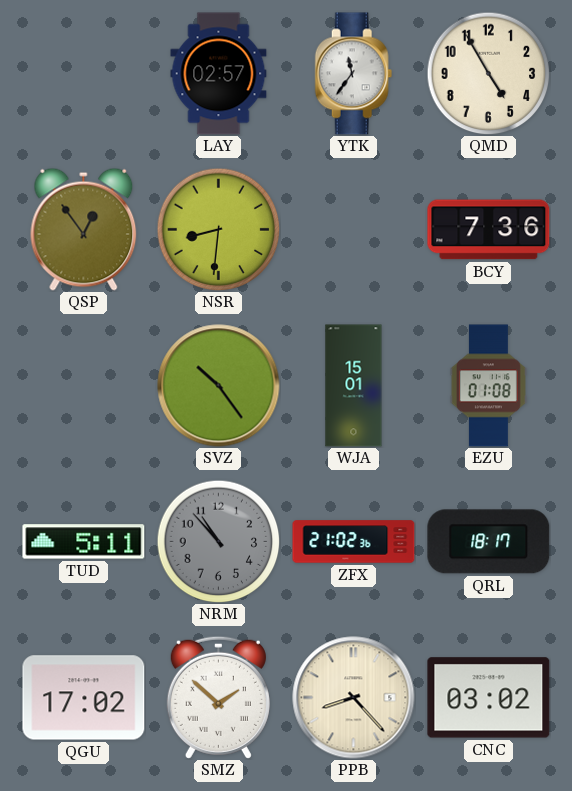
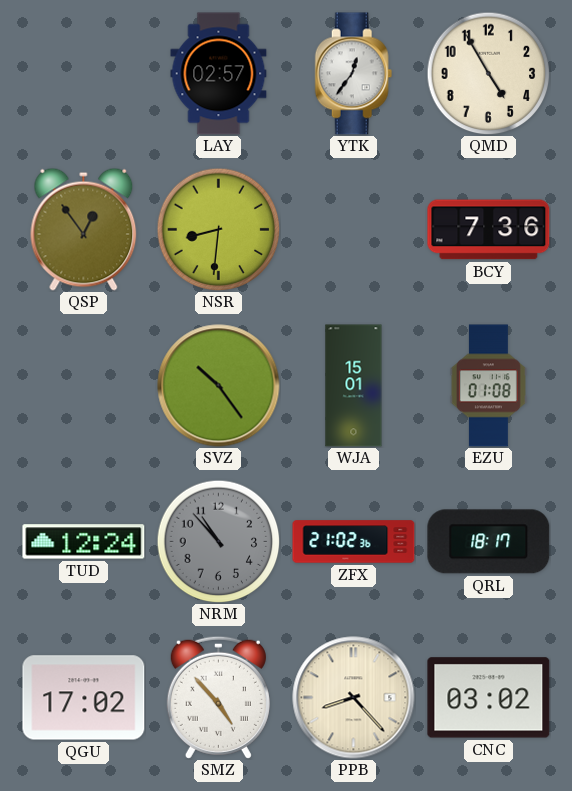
YTK: 11:36 -> 12:36
TUD: 5:11 -> 12:24
SMZ: 1:52 -> 4:53
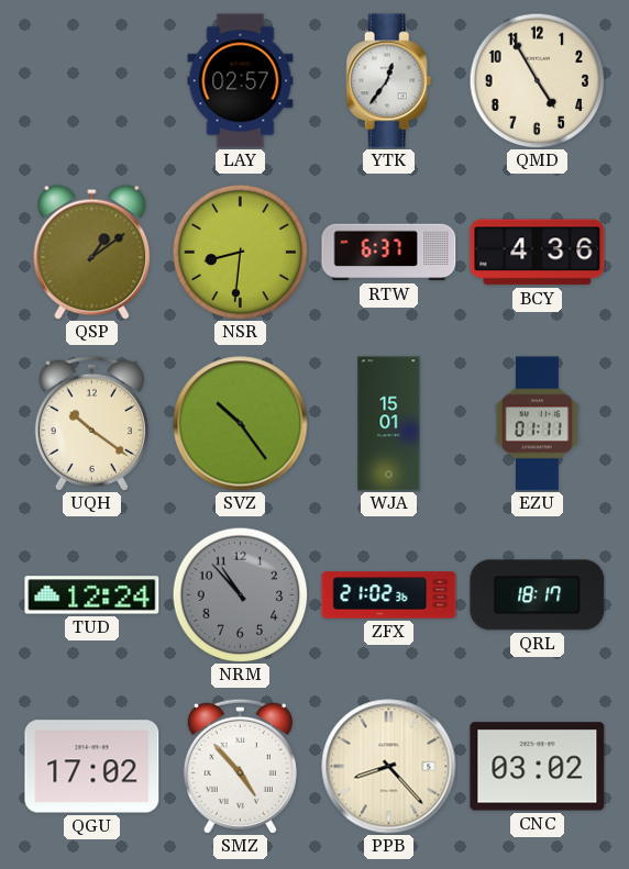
QSP: 12:54 -> 1:09
RTW: none -> 6:37
BCY: 7:36 -> 4:36
UQH: none -> 10:21
EZU: 01:08 -> 01:11
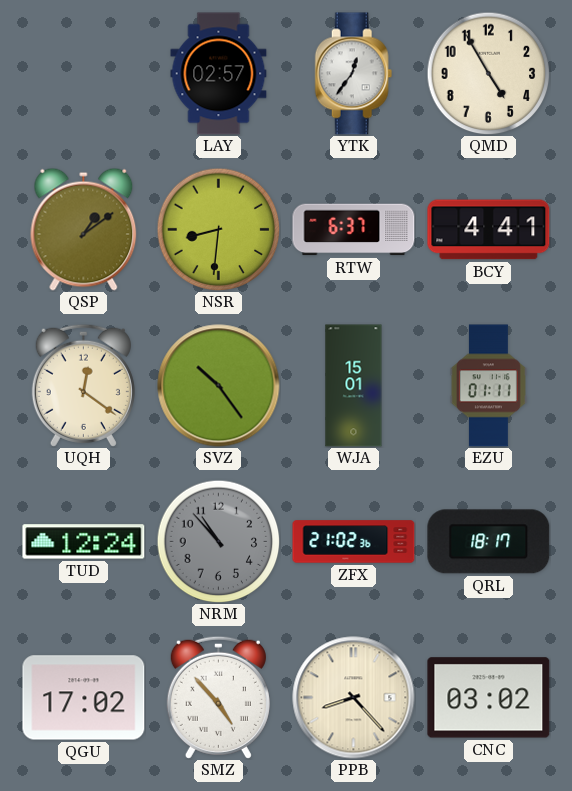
BCY: 4:36 -> 4:41
UQH: 10:21 -> 12:21
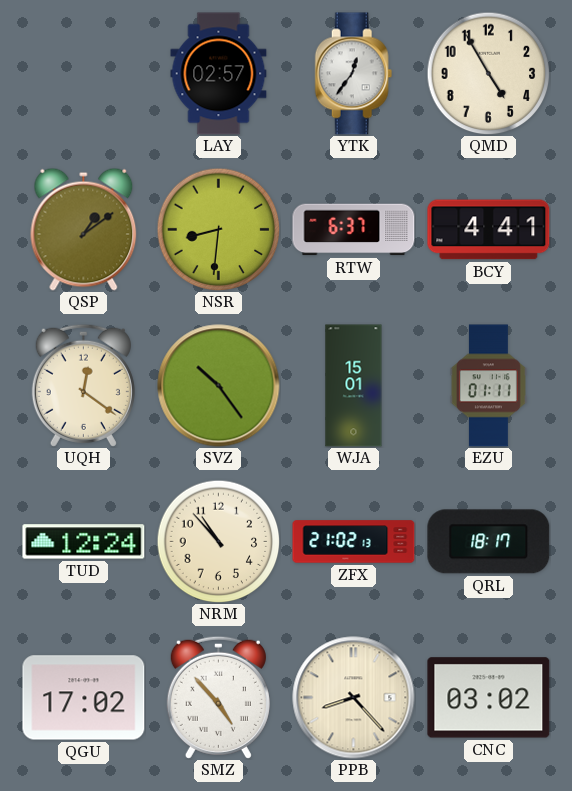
NRM dial: grey -> cream
ZFX: 21:02:36 -> 21:02:13
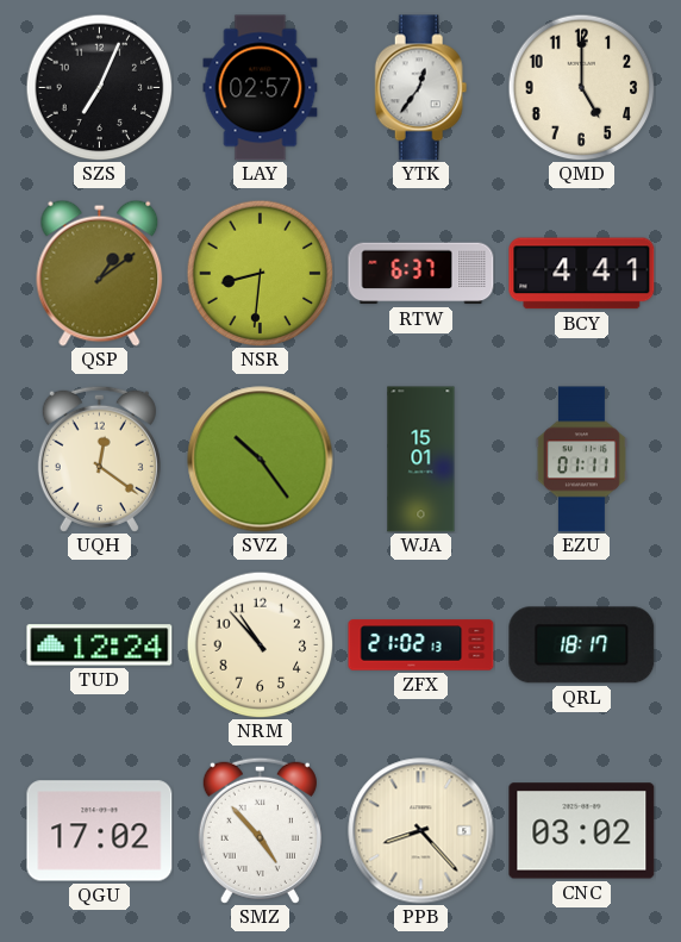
SZS: none -> 7:04
QMD: 4:55 -> 5:00
